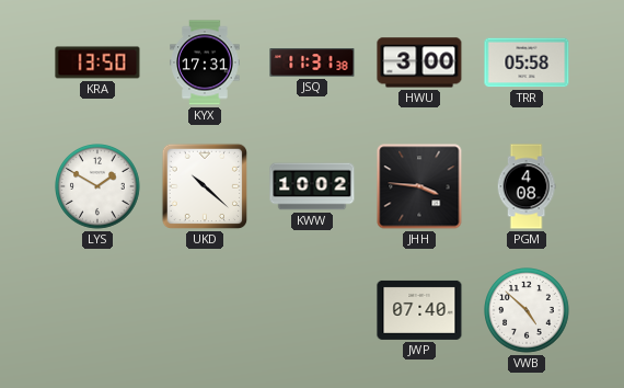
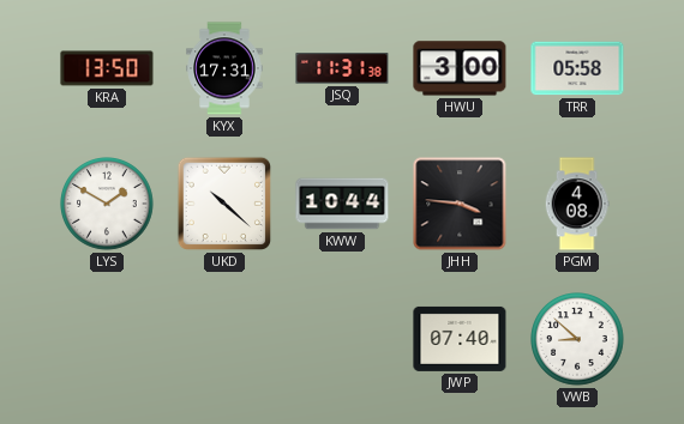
KWW: 10:02 -> 10:44
VWB: 4:52 -> 8:52
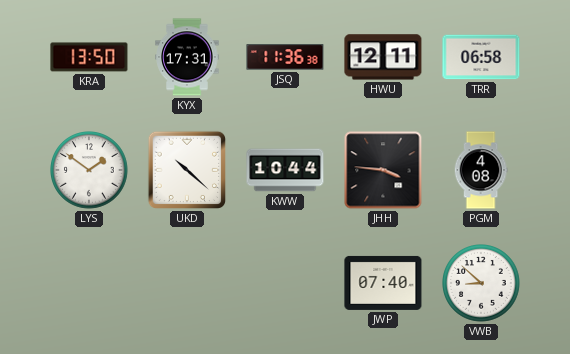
JSQ: 11:31 -> 11:36
HWU: 3:00 -> 12:11
TRR: 05:58 -> 06:58
LYS: 1:50 -> 1:51
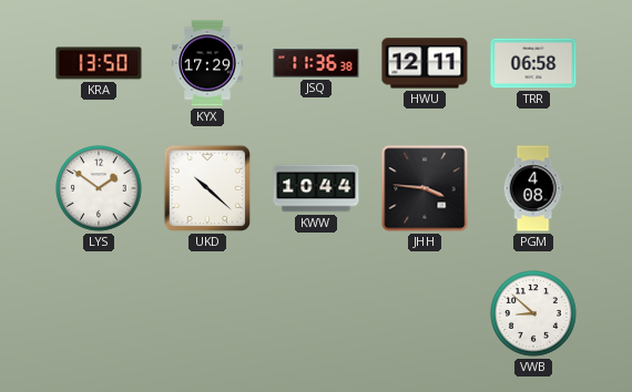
KYX: 17:31 -> 17:29
JWP: 07:40 -> none
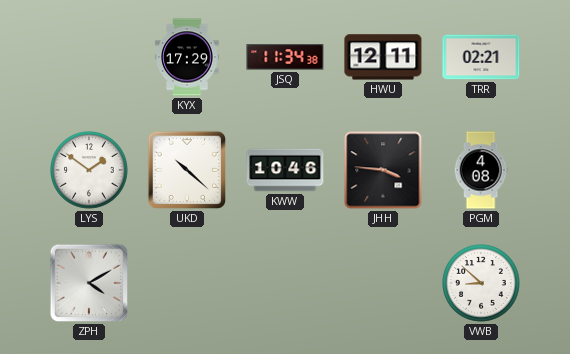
KRA: 13:50 -> none
JSQ: 11:36 -> 11:34
TRR: 06:58 -> 02:21
KWW: 10:44 -> 10:46
ZPH: none -> 4:10
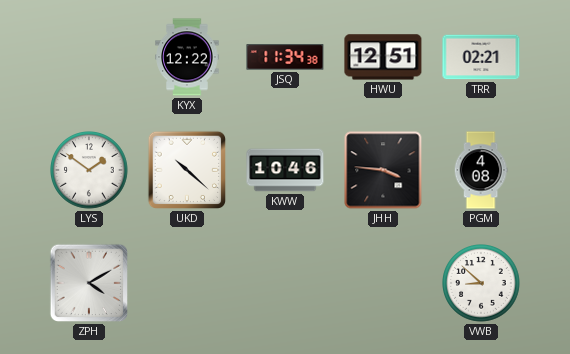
KYX: 17:29 -> 12:22
HWU: 12:11 -> 12:51
